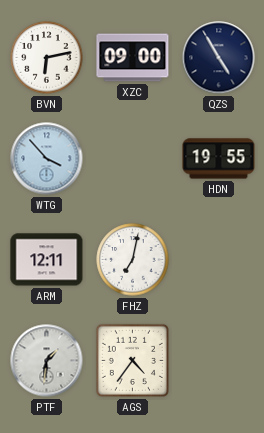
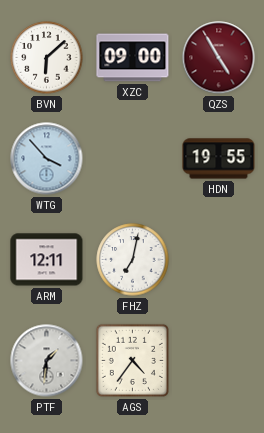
BVN: 6:13 -> 6:08
QZS dial: navy -> burgundy
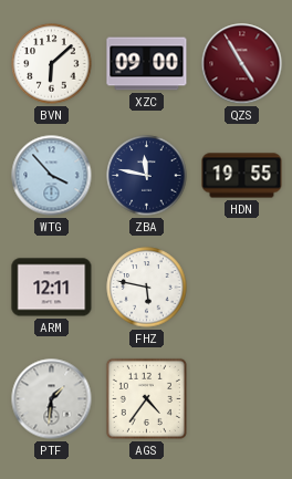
ZBA: none -> 11:47
FHZ: 7:02 -> 5:47
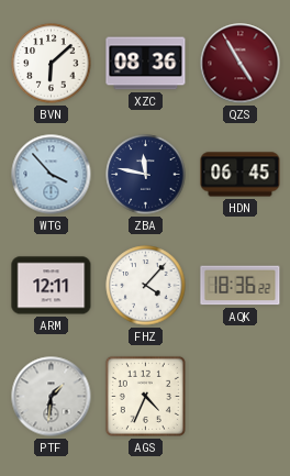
XZC: 09:00 -> 08:36
HDN: 19:55 -> 06:45
FHZ: 5:47 -> 4:07
AQK: none -> 18:36
AGS: 4:36 -> 4:34
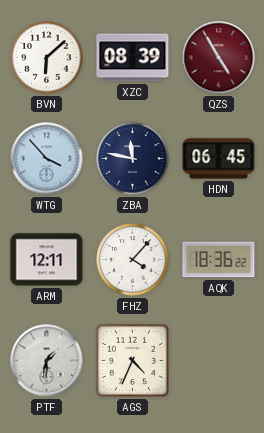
XZC: 08:36 -> 08:39
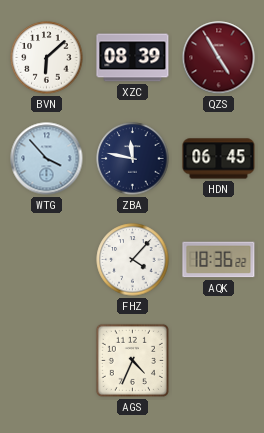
ARM: 12:11 -> none
PTF: 1:31 -> none
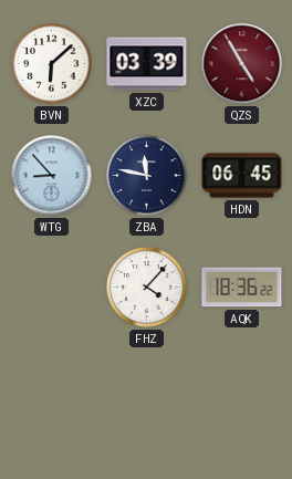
XZC: 08:39 -> 03:39
WTG: 3:53 -> 8:53
AGS: 4:34 -> none
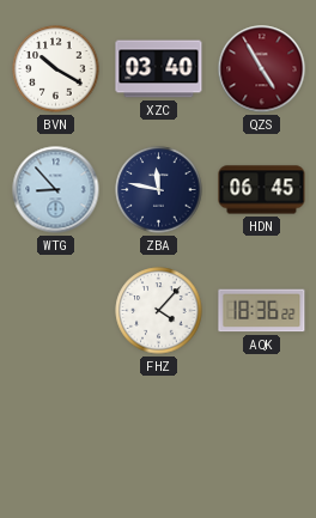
BVN: 6:08 -> 10:20
XZC: 03:39 -> 03:40
